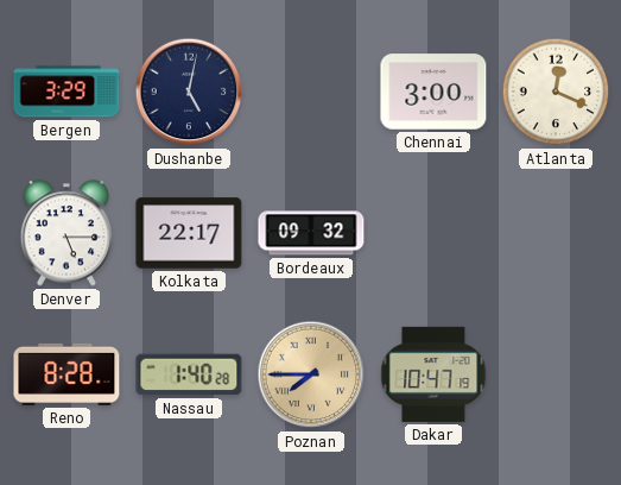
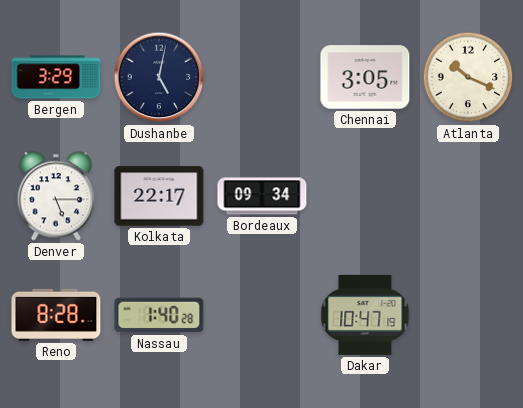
Chennai: 3:00 -> 3:05
Atlanta: 12:19 -> 10:19
Bordeaux: 09:32 -> 09:34
Poznan: 7:45 -> none
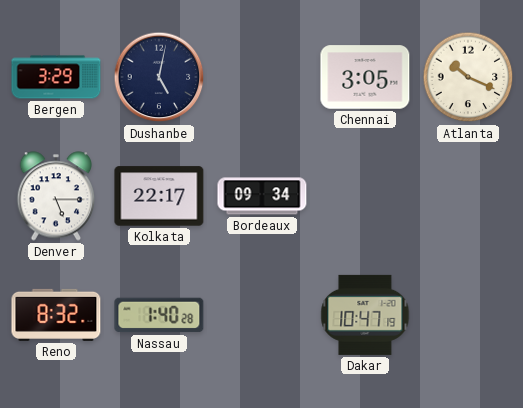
Reno: 8:28 -> 8:32
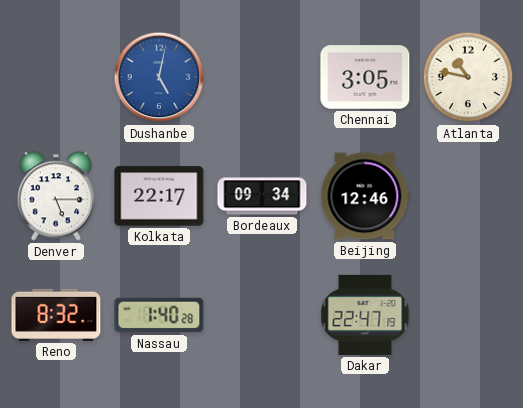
Bergen: 3:29 -> none
Dushanbe dial: navy -> blue
Atlanta: 10:19 -> 10:47
Beijing: none -> 12:46
Dakar: 10:47 -> 22:47
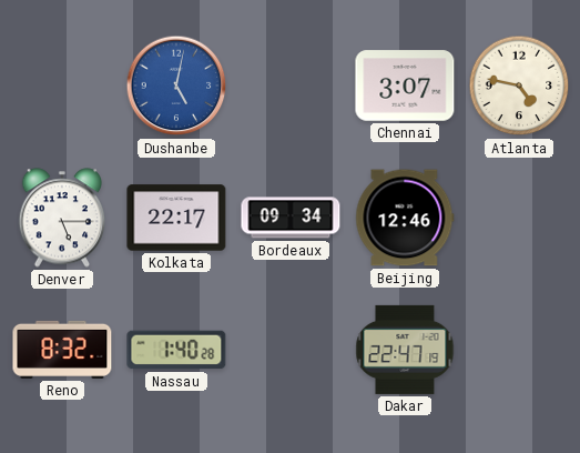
Chennai: 3:05 -> 3:07
Atlanta: 10:47 -> 4:47
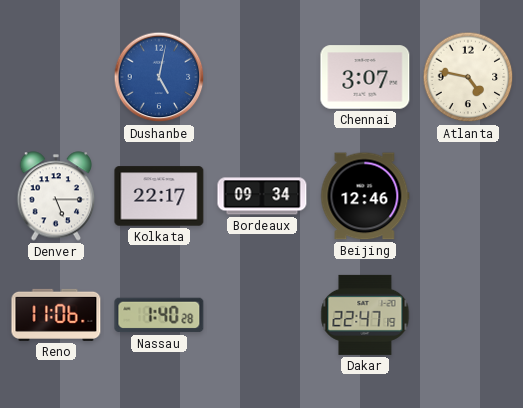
Reno: 8:32 -> 11:06
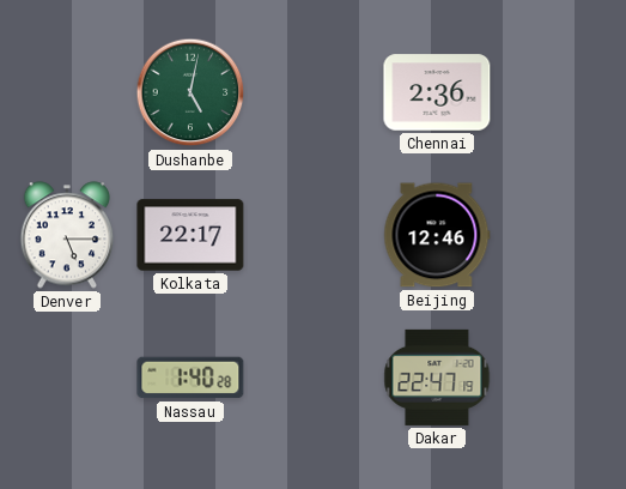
Dushanbe dial: blue -> green
Chennai: 3:07 -> 2:36
Atlanta: 4:47 -> none
Bordeaux: 09:34 -> none
Reno: 11:06 -> none
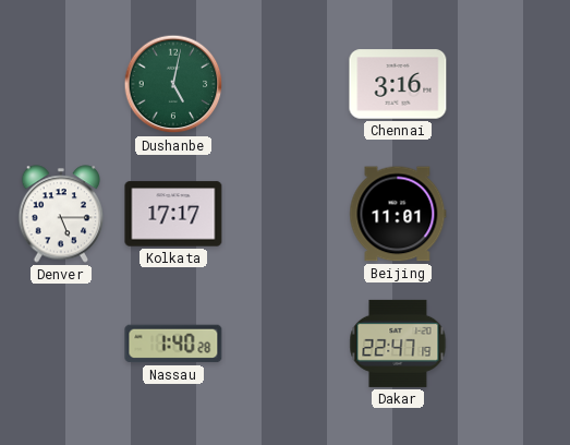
Chennai: 2:36 -> 3:16
Kolkata: 22:17 -> 17:17
Beijing: 12:46 -> 11:01
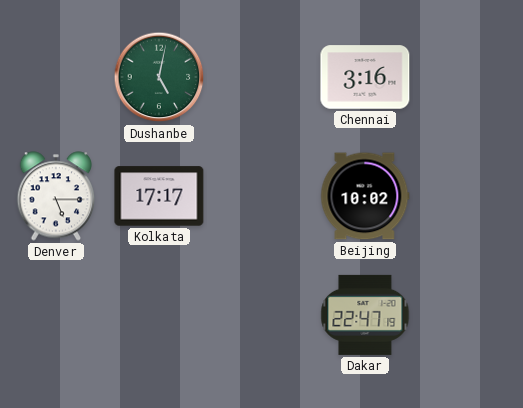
Beijing: 11:01 -> 10:02
Nassau: 1:40 -> none
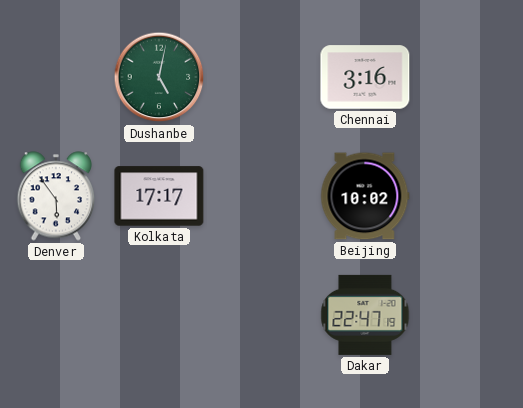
Denver: 5:15 -> 5:54
